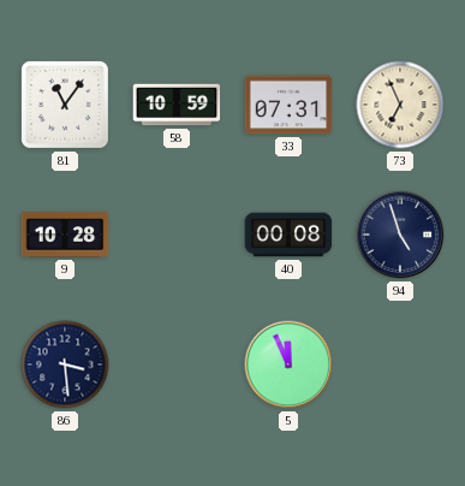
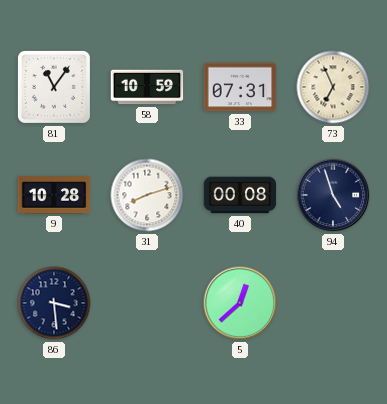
31: none -> 8:12
5: 11:56 -> 12:38
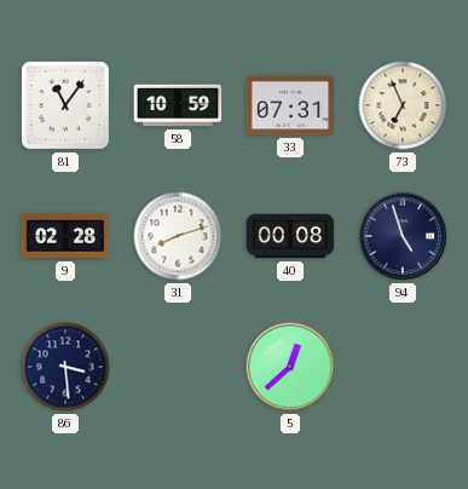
9: 10:28 -> 02:28
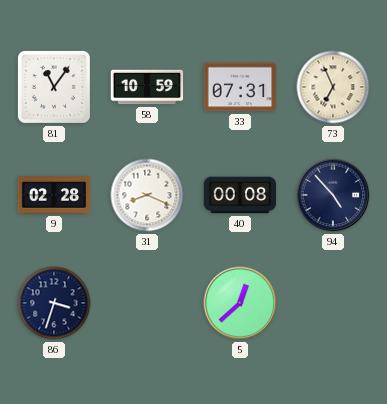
31: 8:12 -> 8:19
94: 4:57 -> 4:53
86: 3:29 -> 3:33
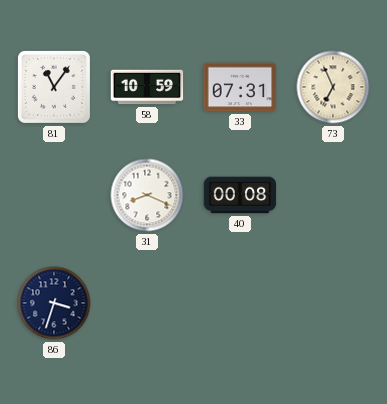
9: 02:28 -> none
94: 4:53 -> none
5: 12:38 -> none
